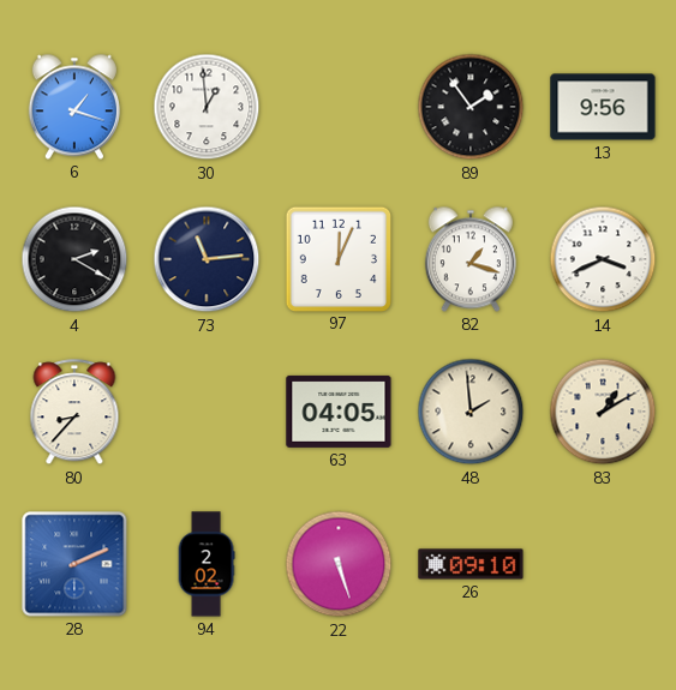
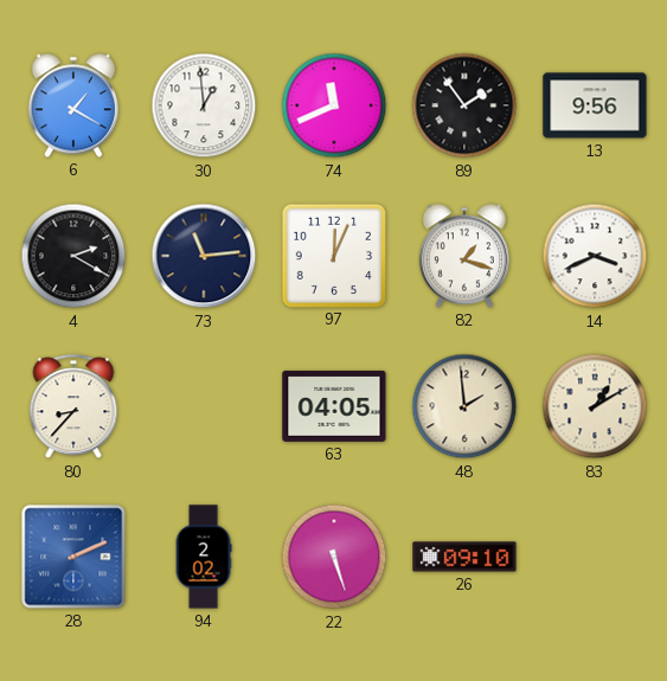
6: 1:18 -> 1:20
74: none -> 11:41
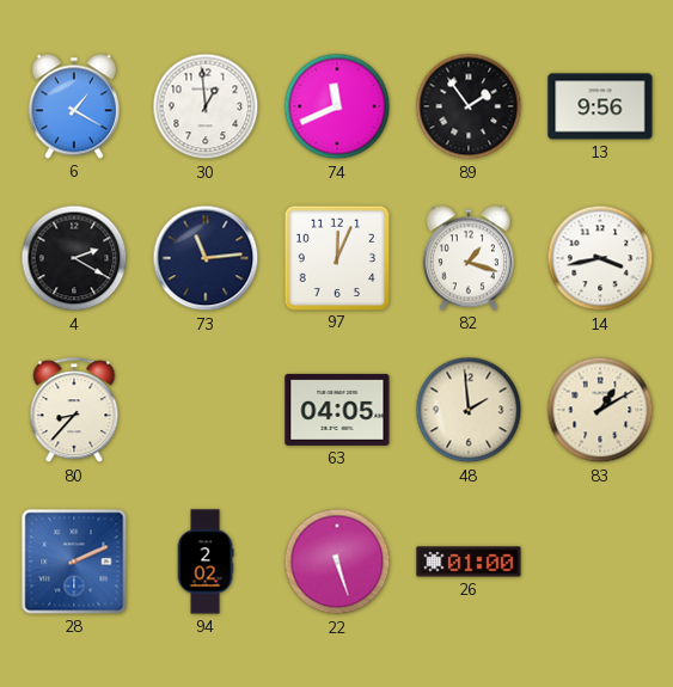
14: 3:41 -> 3:43
26: 09:10 -> 01:00
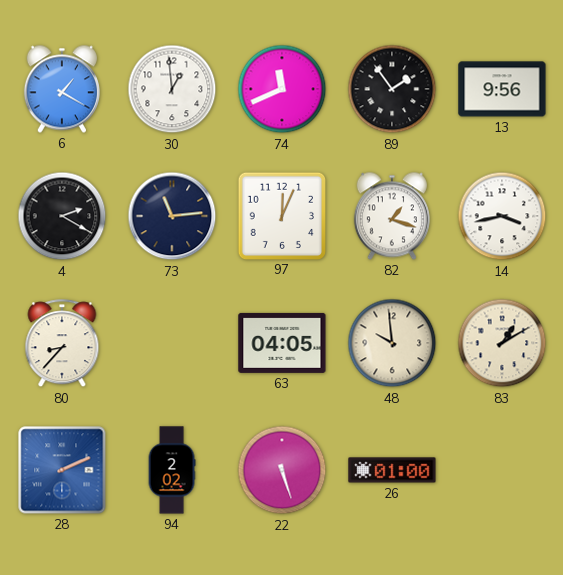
48: 1:59 -> 9:59
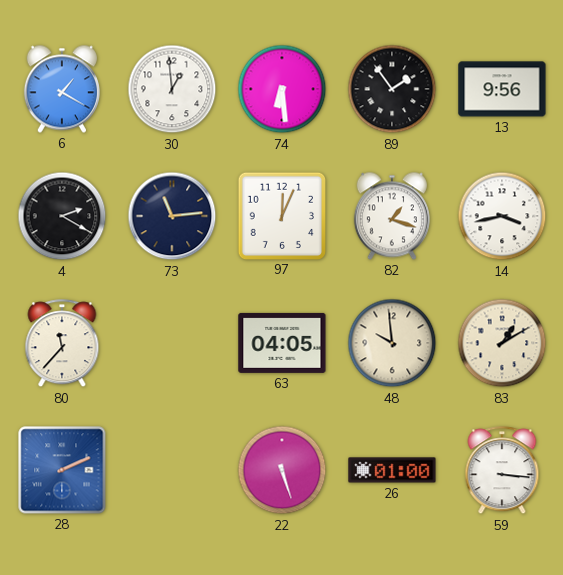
74: 11:41 -> 6:29
80: 8:37 -> 11:37
94: 2:02 -> none
59: none -> 3:16
